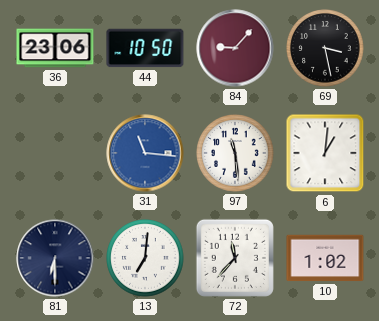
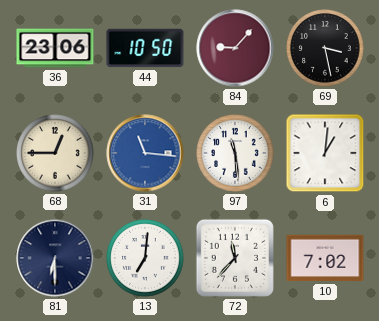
68: none -> 12:45
10: 1:02 -> 7:02
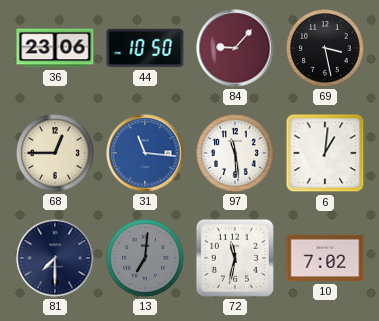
81: 6:30 -> 7:30
13 dial: white -> grey
72: 11:37 -> 11:32
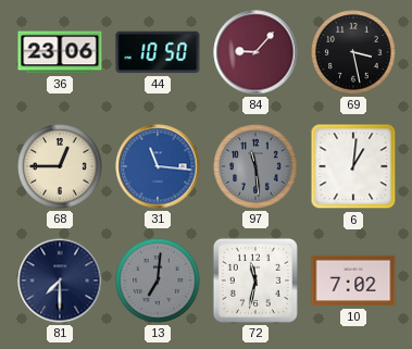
97 dial: white -> grey
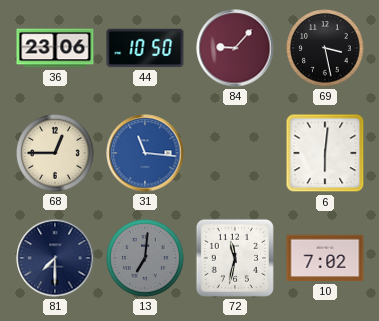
97: 11:29 -> none
6: 1:01 -> 6:01
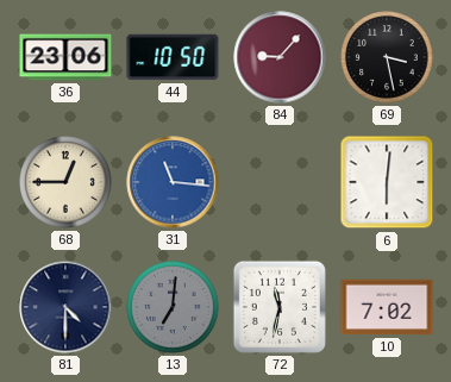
81: 7:30 -> 4:30
